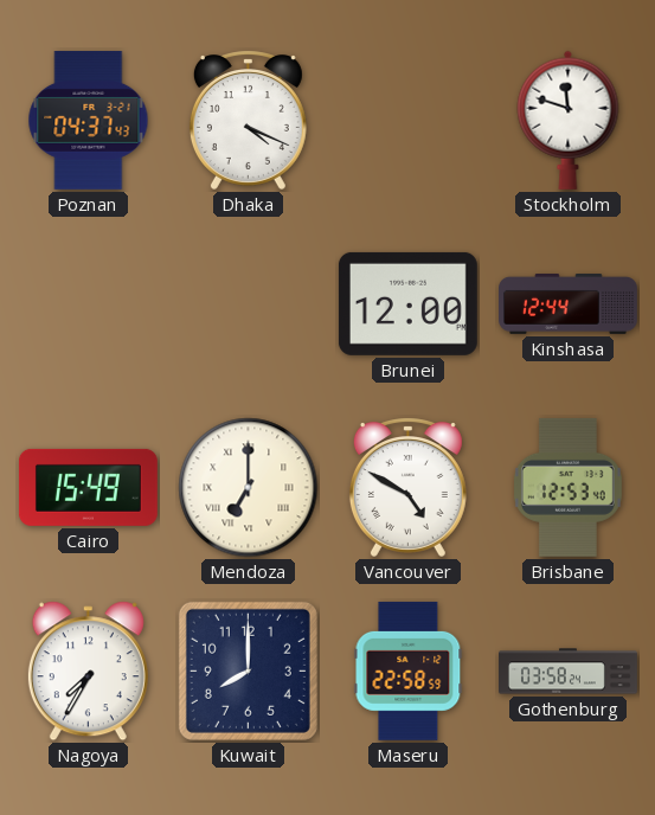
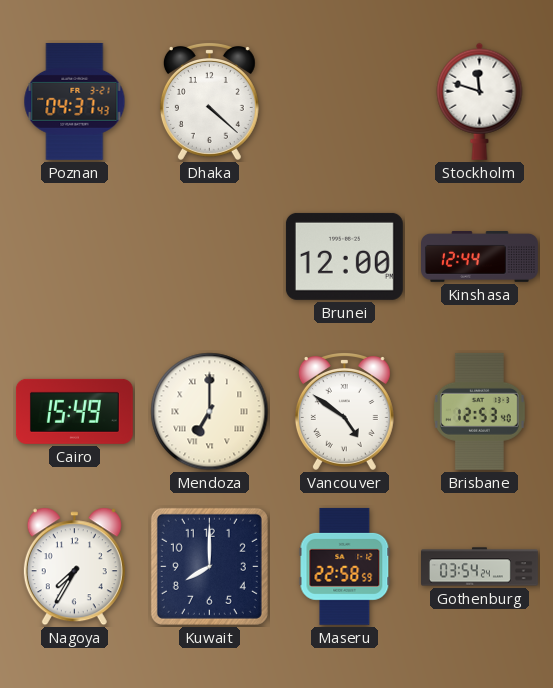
Dhaka: 4:19 -> 4:22
Vancouver: 4:50 -> 4:51
Gothenburg: 03:58 -> 03:54
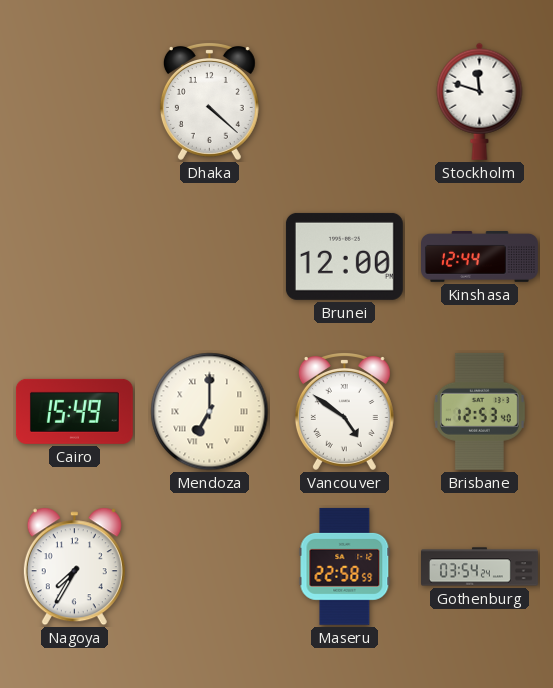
Poznan: 04:37 -> none
Kuwait: 8:00 -> none
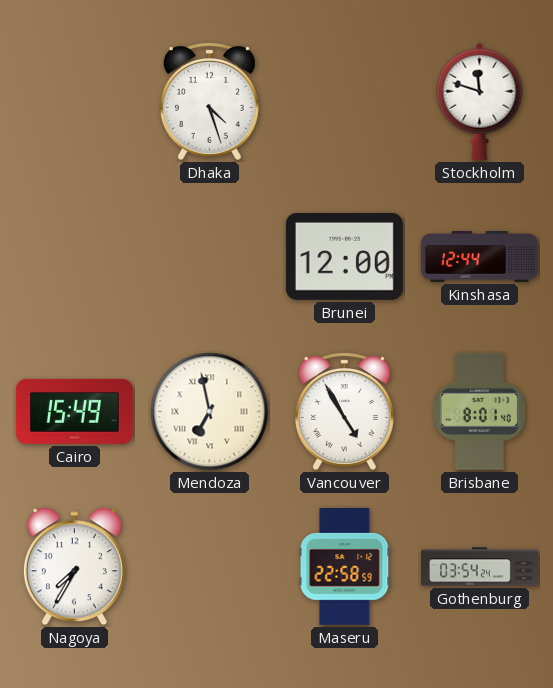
Dhaka: 4:22 -> 4:27
Mendoza: 7:00 -> 6:58
Vancouver: 4:51 -> 4:55
Brisbane: 12:53 -> 8:01
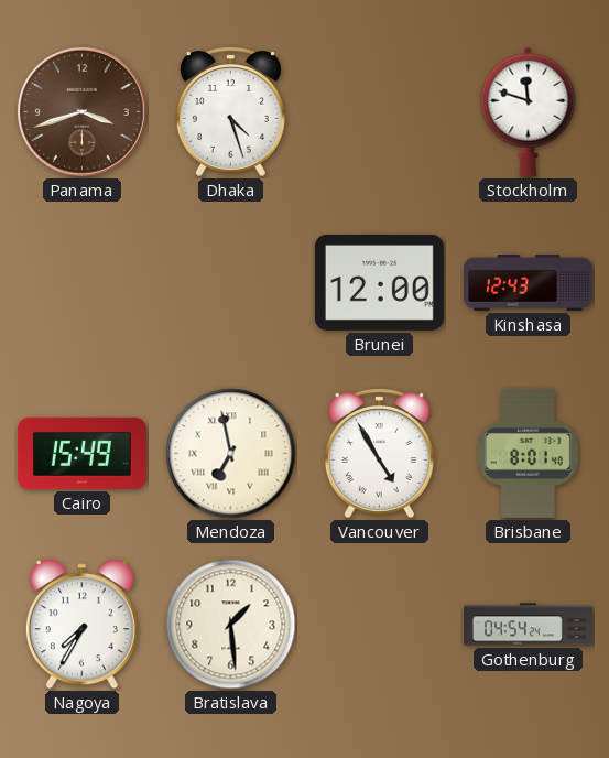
Panama: none -> 3:42
Kinshasa: 12:44 -> 12:43
Bratislava: none -> 1:29
Maseru: 22:58 -> none
Gothenburg: 03:54 -> 04:54
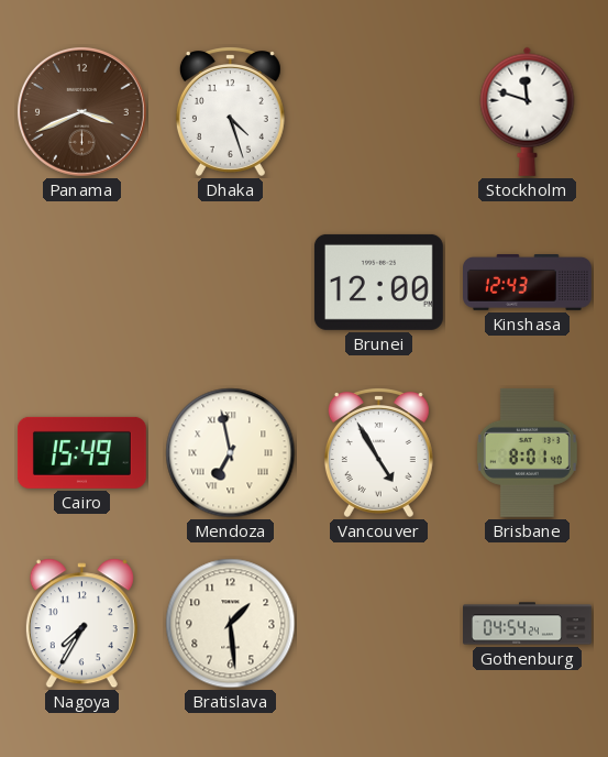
Panama: 3:42 -> 3:41
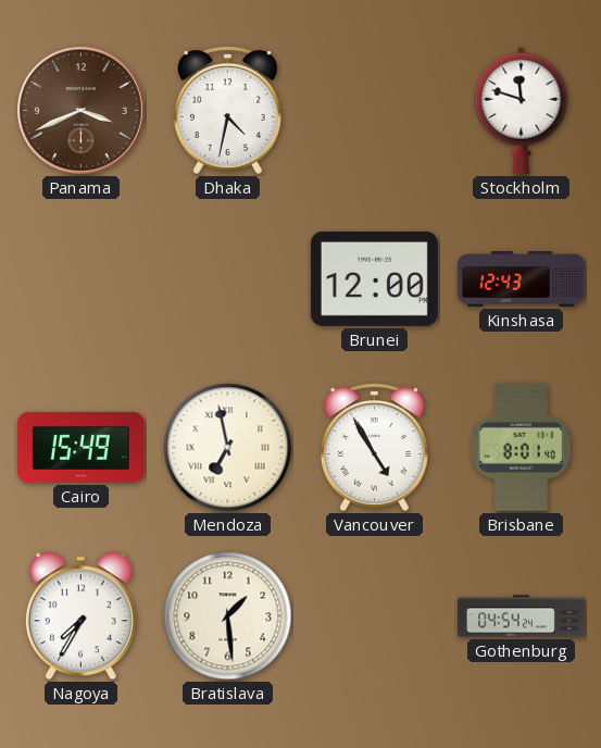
Dhaka: 4:27 -> 4:32
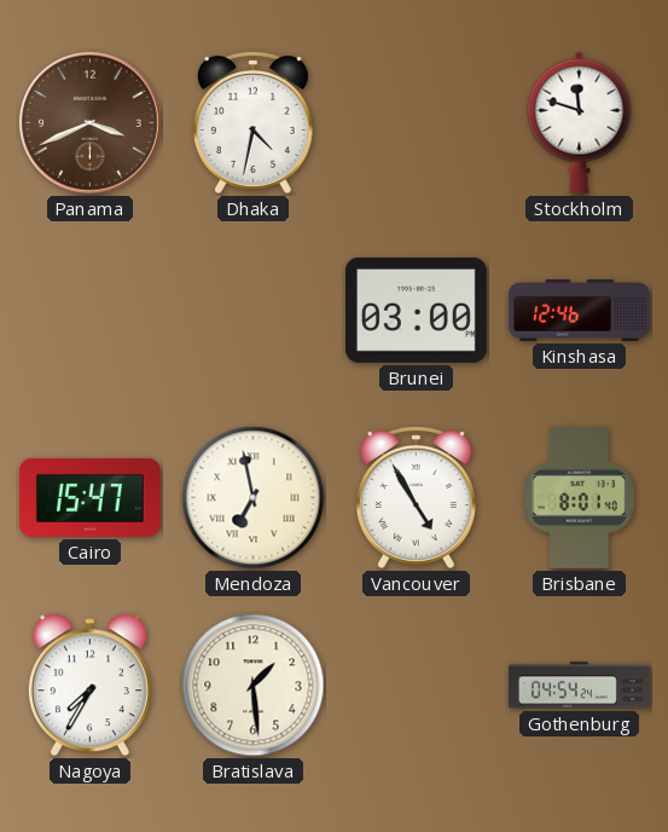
Brunei: 12:00 -> 03:00
Kinshasa: 12:43 -> 12:46
Cairo: 15:49 -> 15:47
